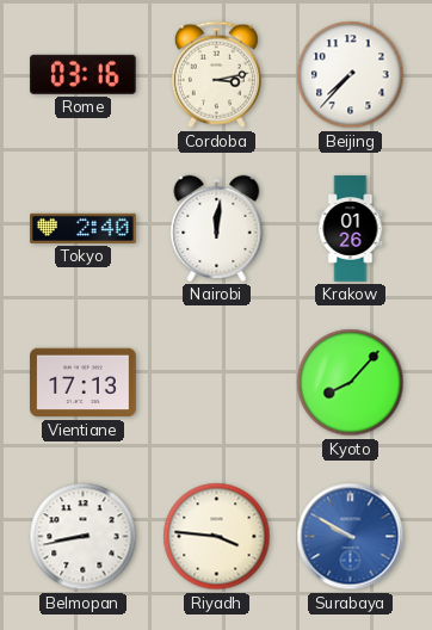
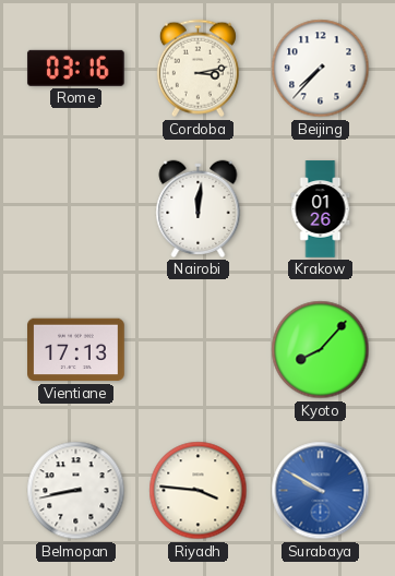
Tokyo: 2:40 -> none
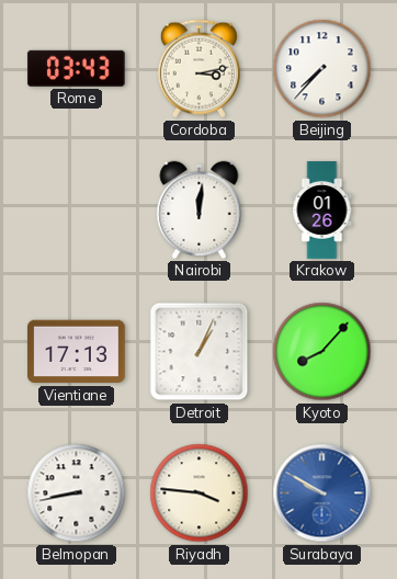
Rome: 03:16 -> 03:43
Detroit: none -> 1:04
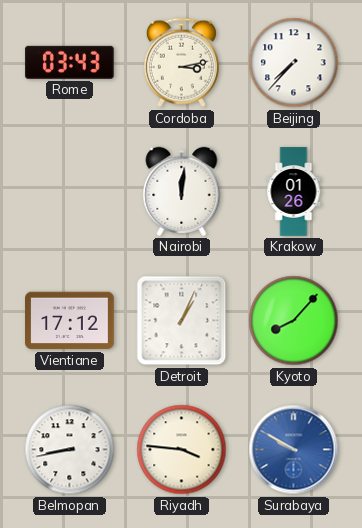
Vientiane: 17:13 -> 17:12
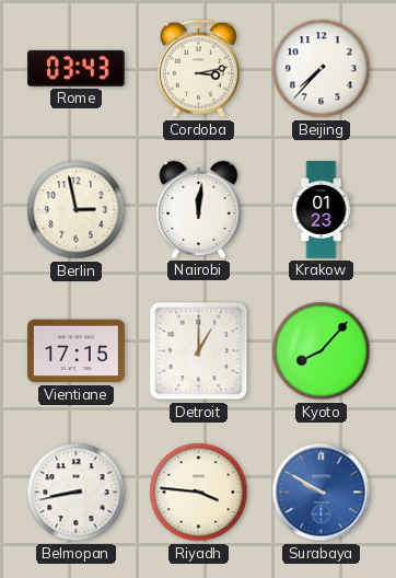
Berlin: none -> 2:58
Krakow: 01:26 -> 01:23
Vientiane: 17:12 -> 17:15
Detroit: 1:04 -> 1:00
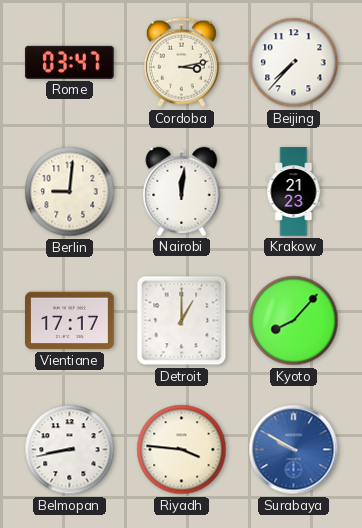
Rome: 03:43 -> 03:47
Berlin: 2:58 -> 9:01
Krakow: 01:23 -> 21:23
Vientiane: 17:15 -> 17:17
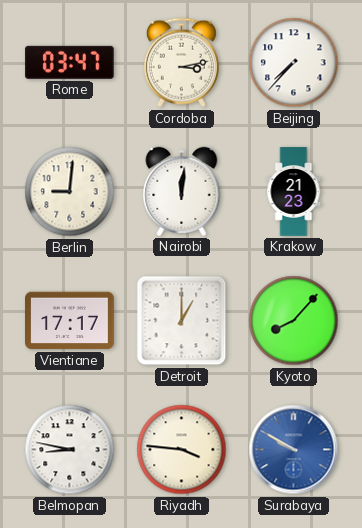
Belmopan: 8:43 -> 8:47
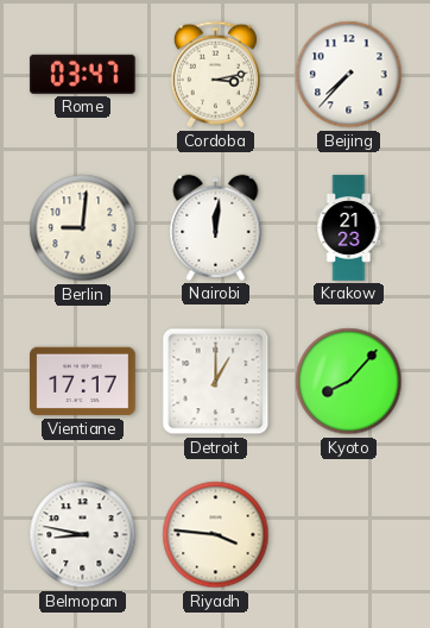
Surabaya: 9:50 -> none
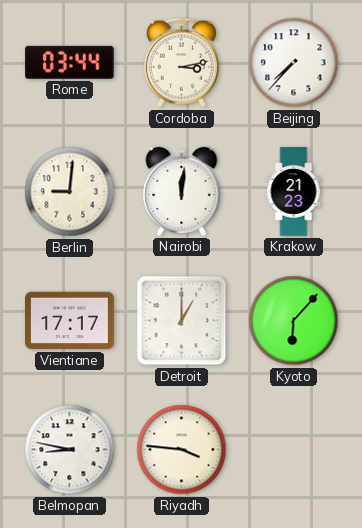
Rome: 03:47 -> 03:44
Kyoto: 8:07 -> 6:07
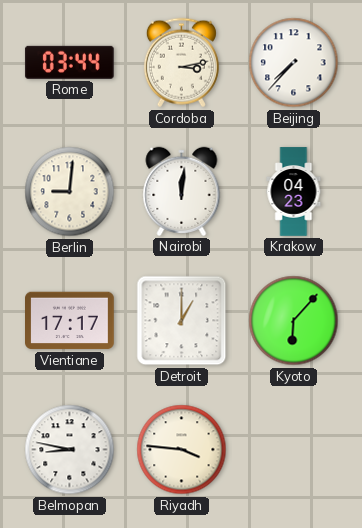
Krakow: 21:23 -> 04:23
